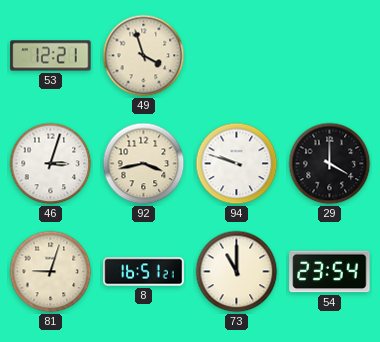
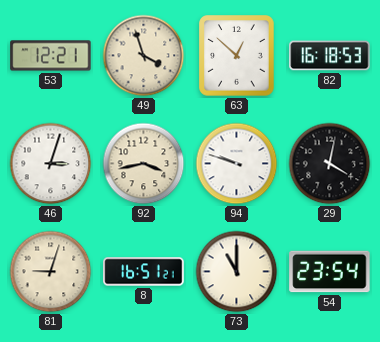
63: none -> 12:52
82: none -> 16:18
29: 4:00 -> 4:02
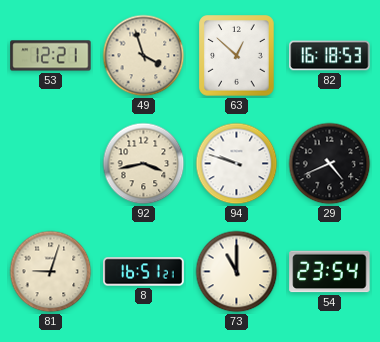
46: 3:03 -> none
29: 4:02 -> 4:41
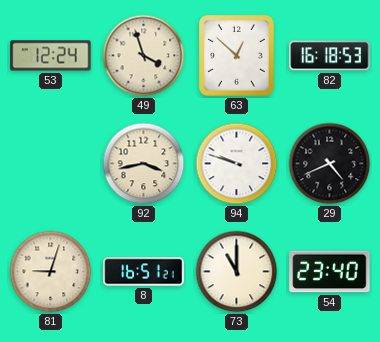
53: 12:21 -> 12:24
54: 23:54 -> 23:40
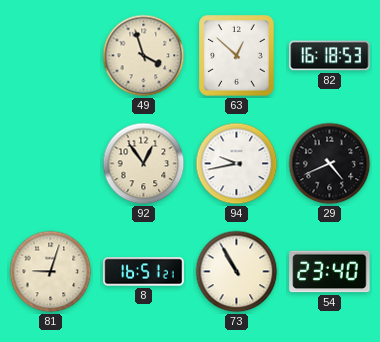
53: 12:24 -> none
92: 3:43 -> 12:54
94: 9:48 -> 9:43
73: 11:00 -> 10:55
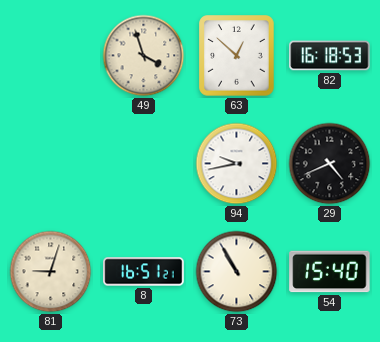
92: 12:54 -> none
54: 23:40 -> 15:40
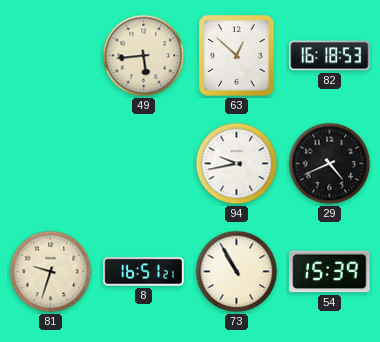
49: 3:57 -> 5:44
81: 9:03 -> 9:33
54: 15:40 -> 15:39
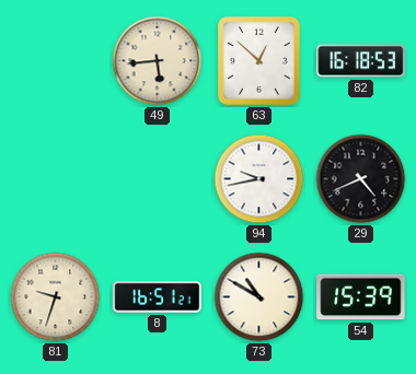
73: 10:55 -> 10:50
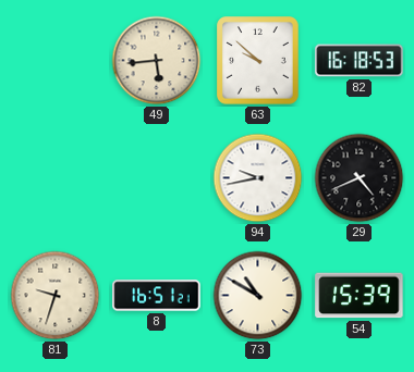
63: 12:52 -> 9:52
